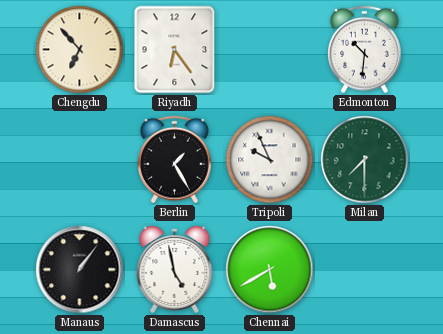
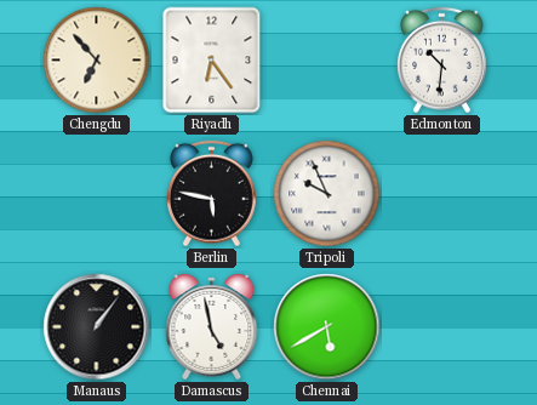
Berlin: 1:25 -> 5:47
Milan: 7:30 -> none
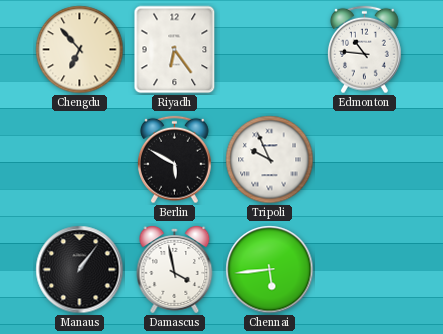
Edmonton: 10:31 -> 10:46
Berlin: 5:47 -> 5:50
Damascus: 4:58 -> 3:58
Chennai: 5:40 -> 5:44
